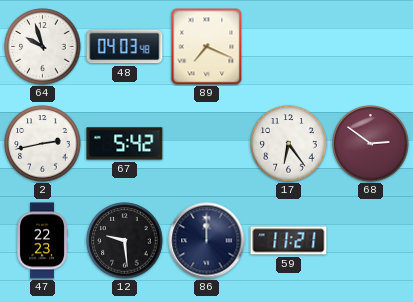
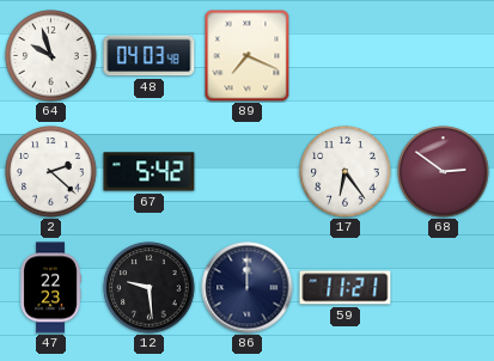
2: 2:43 -> 2:22
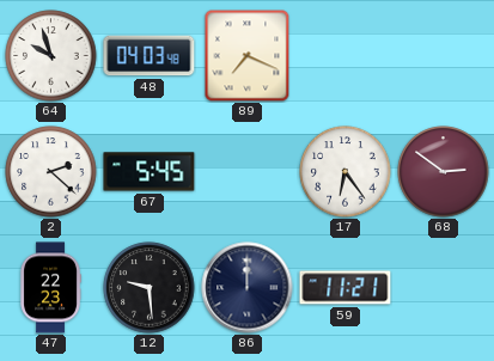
67: 5:42 -> 5:45
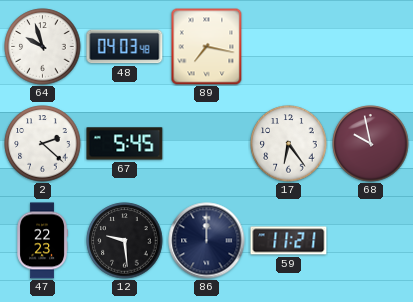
89: 7:19 -> 7:17
68: 2:51 -> 9:58
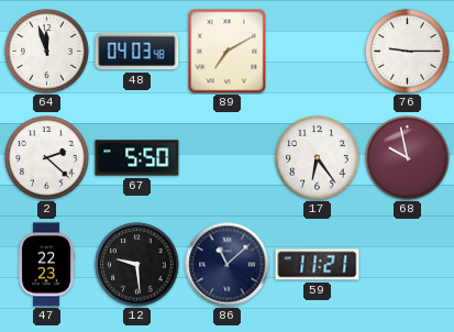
64: 9:57 -> 11:57
89: 7:17 -> 7:10
76: none -> 9:15
67: 5:45 -> 5:50
86: 12:00 -> 11:08
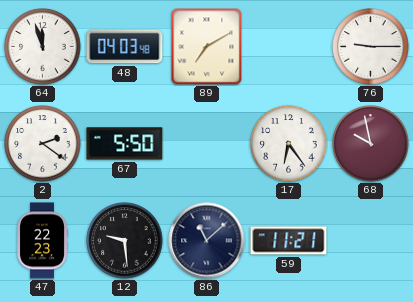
2: 2:22 -> 2:21
